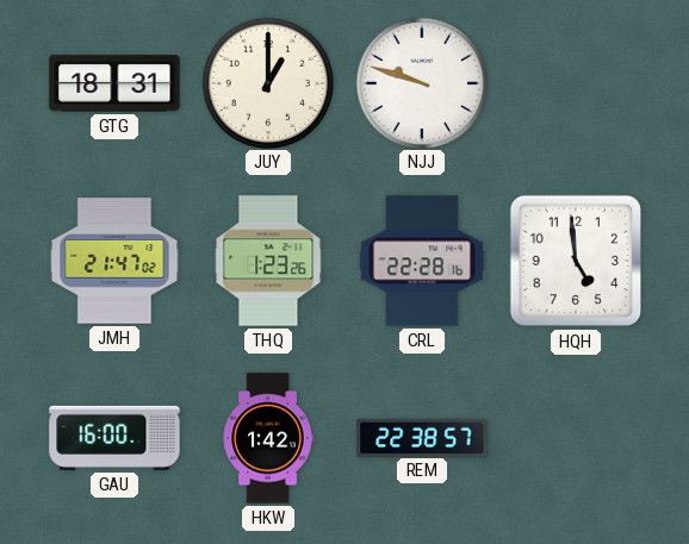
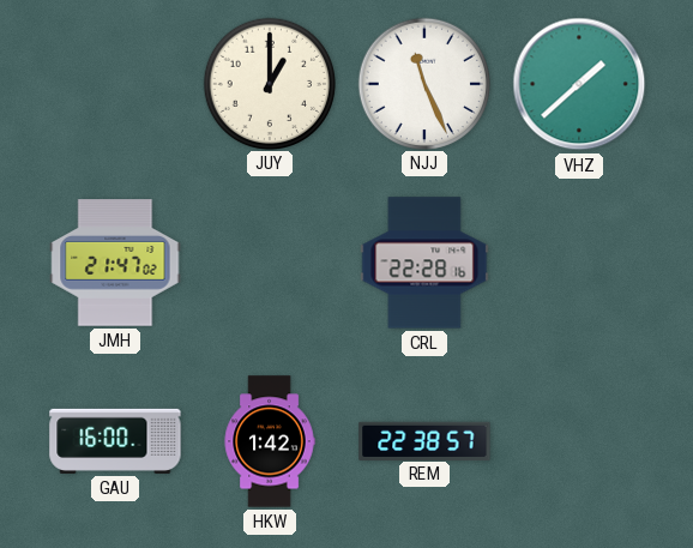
GTG: 18:31 -> none
NJJ: 9:48 -> 11:26
VHZ: none -> 1:38
THQ: 1:23 -> none
HQH: 4:59 -> none
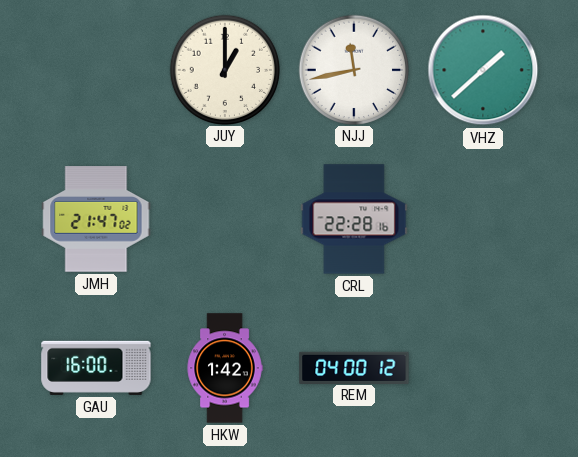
NJJ: 11:26 -> 11:43
REM: 22:38 -> 04:00
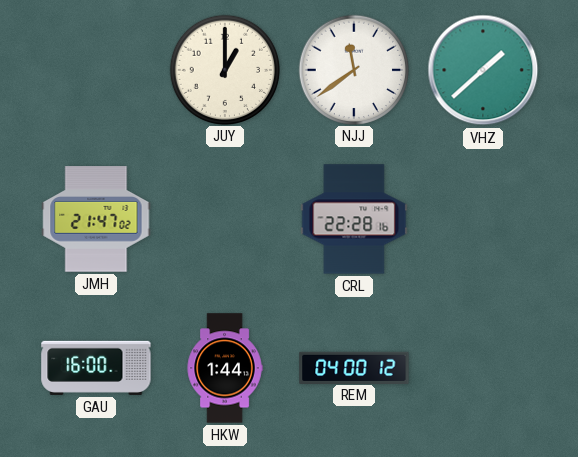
NJJ: 11:43 -> 11:39
HKW: 1:42 -> 1:44
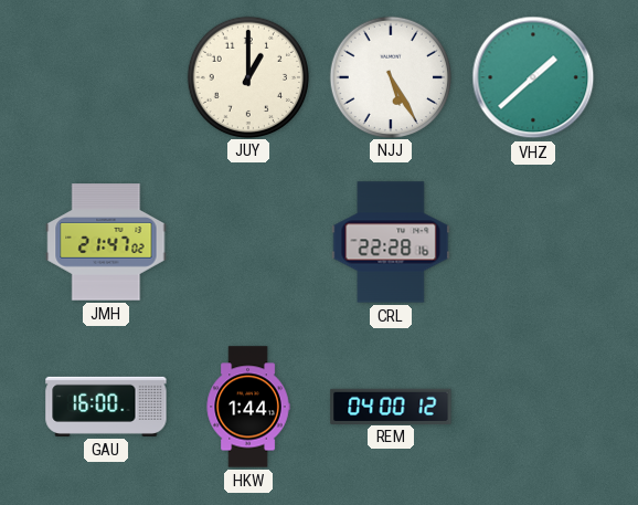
NJJ: 11:39 -> 5:25
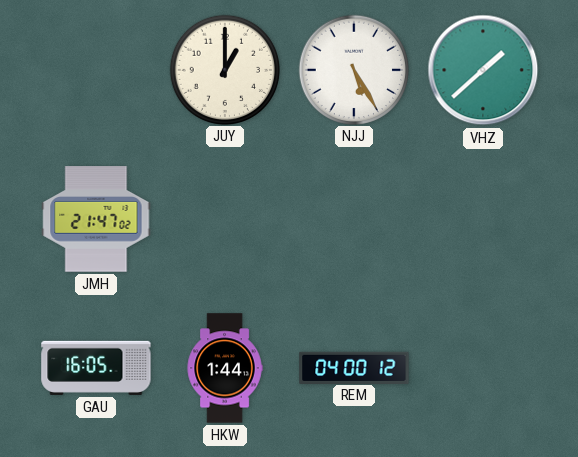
CRL: 22:28 -> none
GAU: 16:00 -> 16:05
